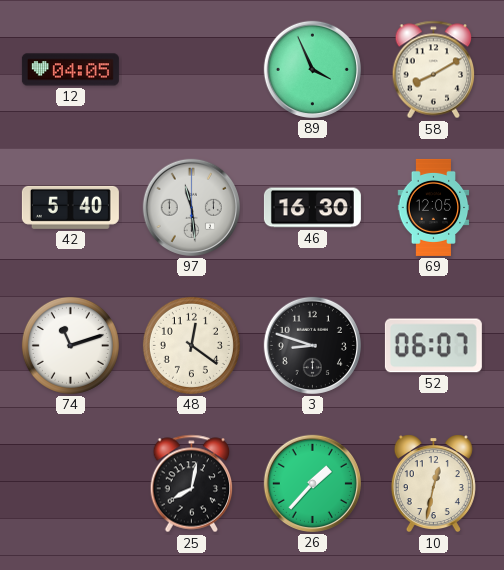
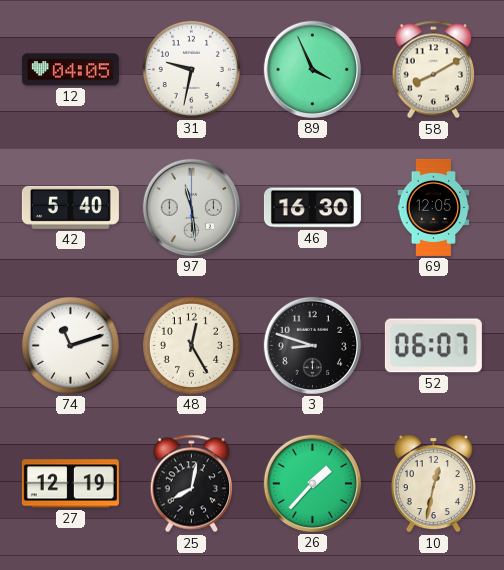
31: none -> 9:32
48: 12:21 -> 12:25
27: none -> 12:19
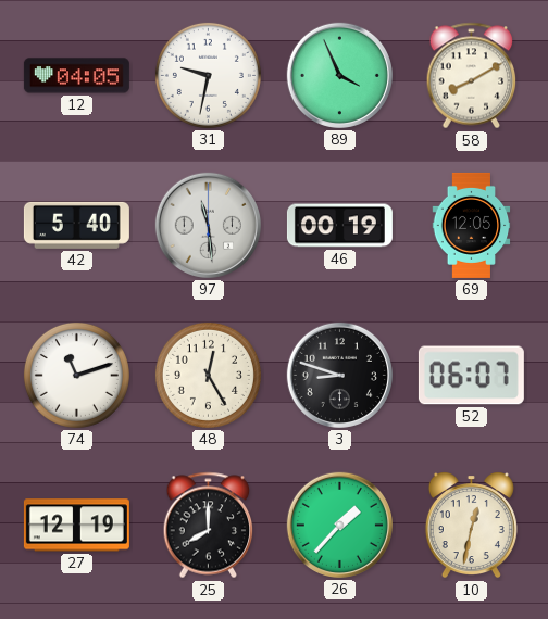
46: 16:30 -> 00:19
25: 8:02 -> 8:00
